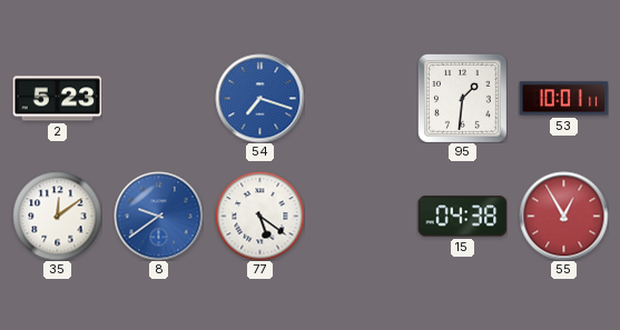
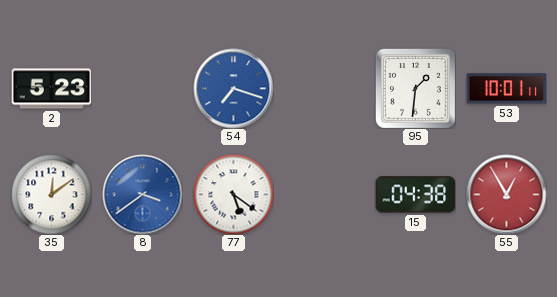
8: 9:39 -> 3:39
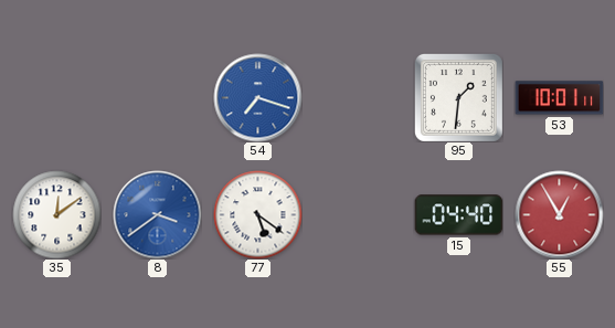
2: 5:23 -> none
15: 04:38 -> 04:40
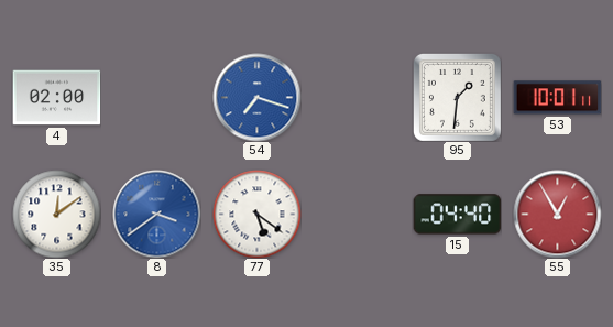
4: none -> 02:00
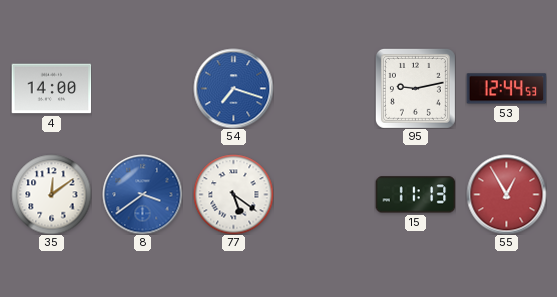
4: 02:00 -> 14:00
95: 1:31 -> 9:13
53: 10:01 -> 12:44
15: 04:40 -> 11:13
